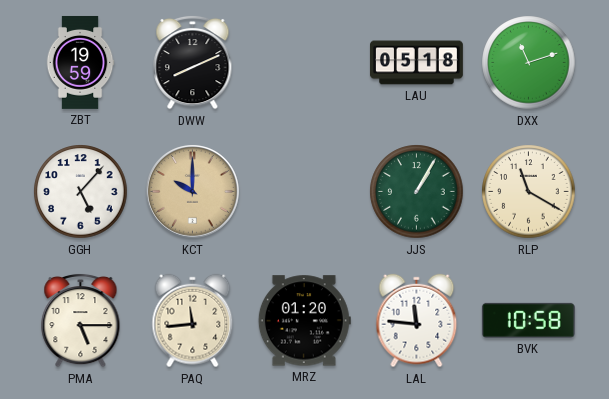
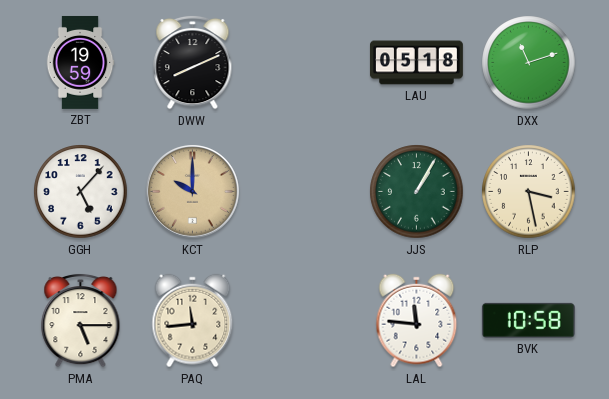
RLP: 11:20 -> 3:28
MRZ: 01:20 -> none
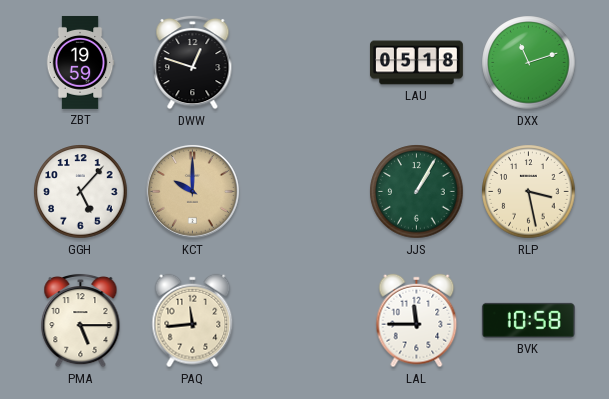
DWW: 8:11 -> 12:48
LAL: 11:46 -> 11:45
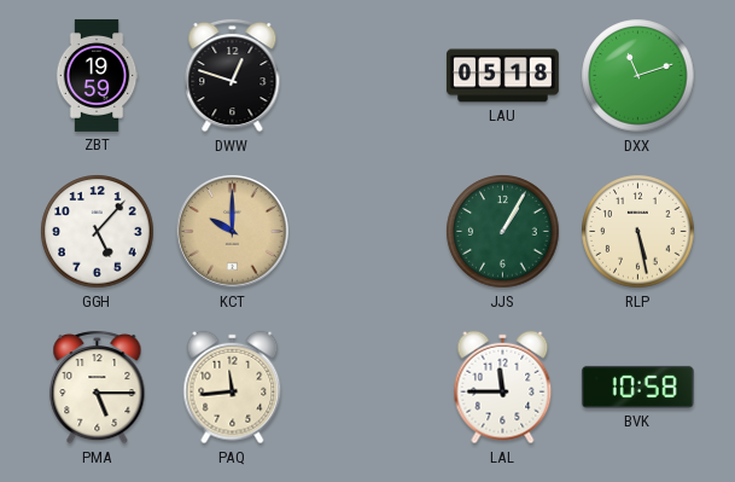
RLP: 3:28 -> 5:28
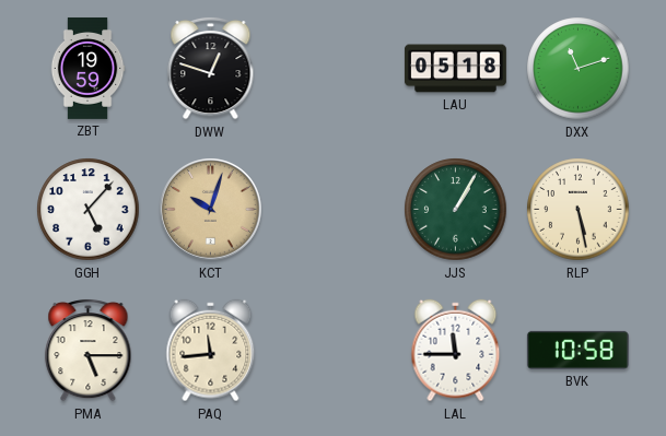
KCT: 10:00 -> 10:03
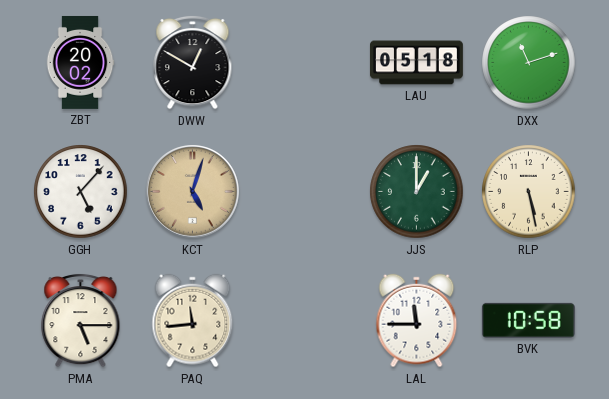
ZBT: 19:59 -> 20:02
DWW: 12:48 -> 12:50
KCT: 10:03 -> 5:03
JJS: 1:05 -> 1:00
